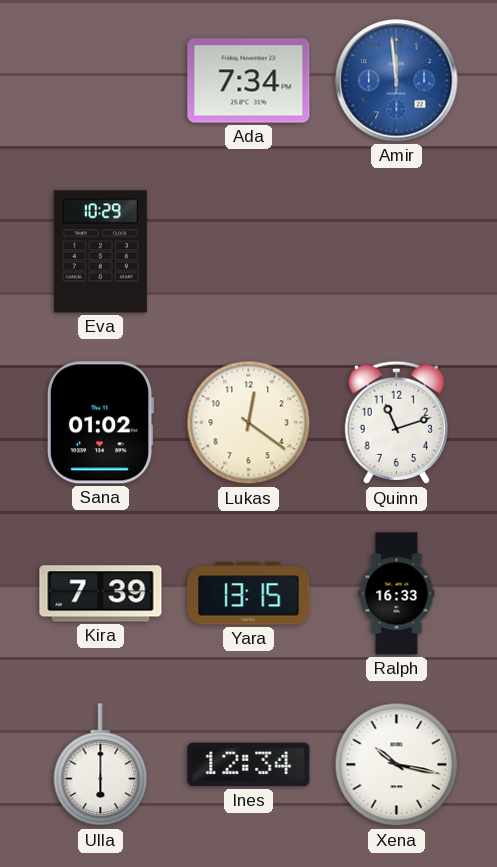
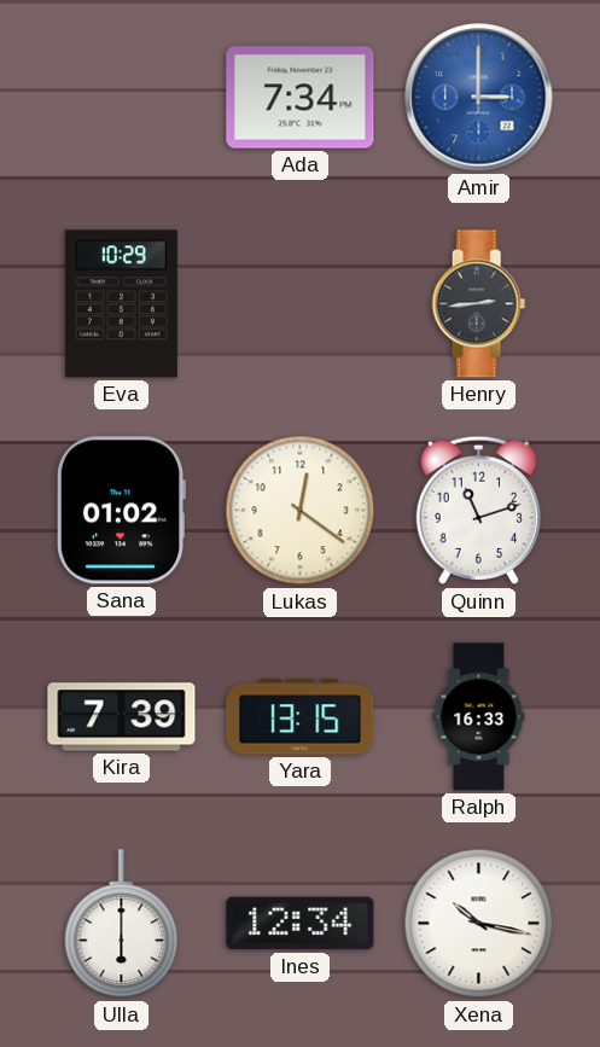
Amir: 11:59 -> 3:00
Henry: none -> 2:44
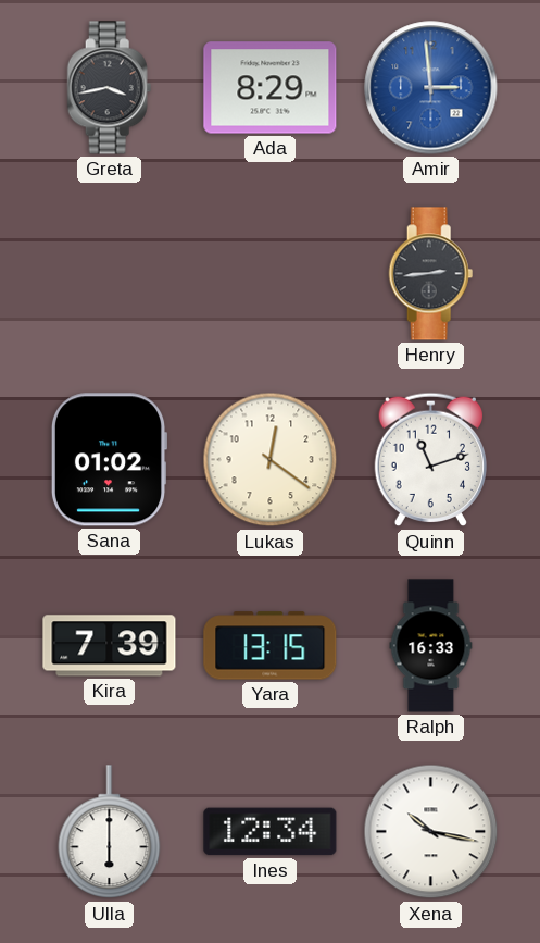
Greta: none -> 3:43
Ada: 7:34 -> 8:29
Amir: 3:00 -> 2:59
Eva: 10:29 -> none
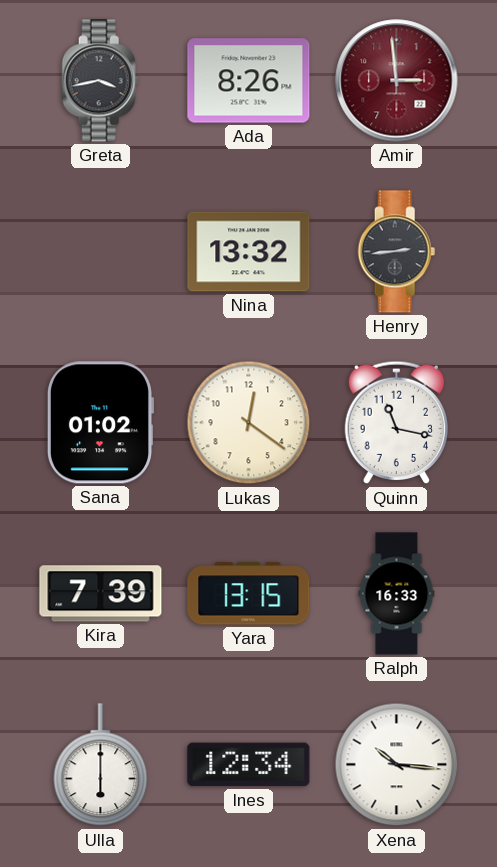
Ada: 8:29 -> 8:26
Amir dial: blue -> burgundy
Nina: none -> 13:32
Quinn: 11:12 -> 11:17
Xena: 10:17 -> 10:16
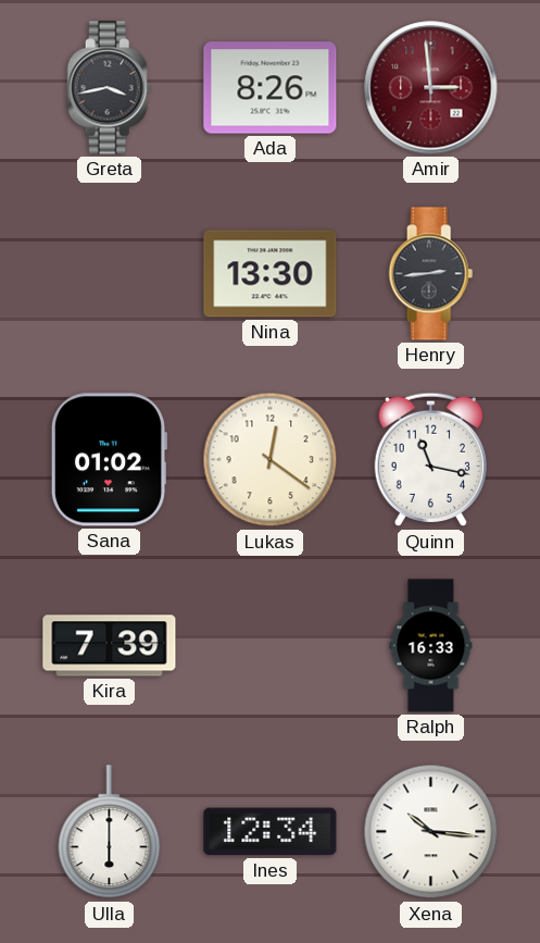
Nina: 13:32 -> 13:30
Yara: 13:15 -> none
